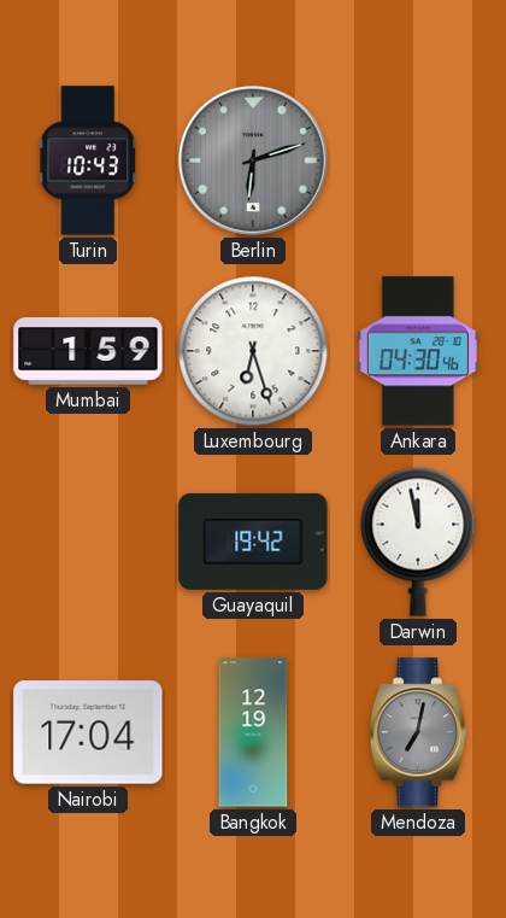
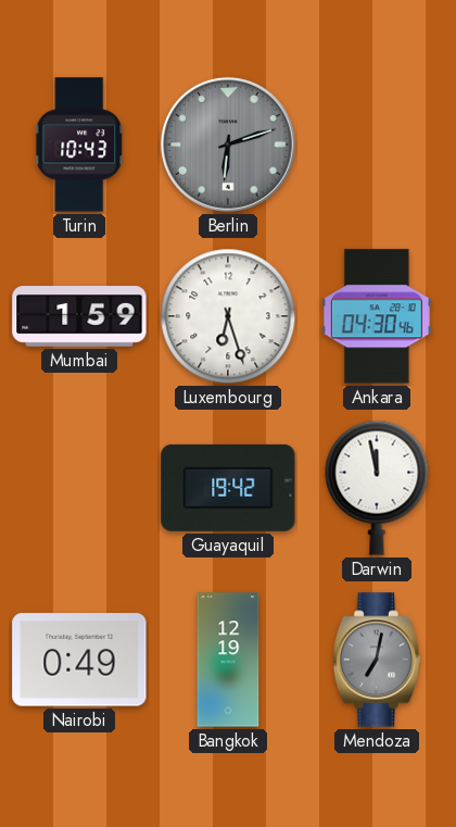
Nairobi: 17:04 -> 0:49
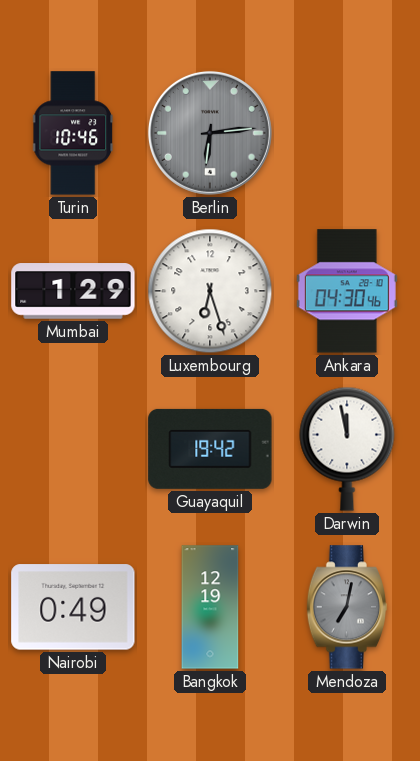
Turin: 10:43 -> 10:46
Berlin: 6:12 -> 6:14
Mumbai: 1:59 -> 1:29
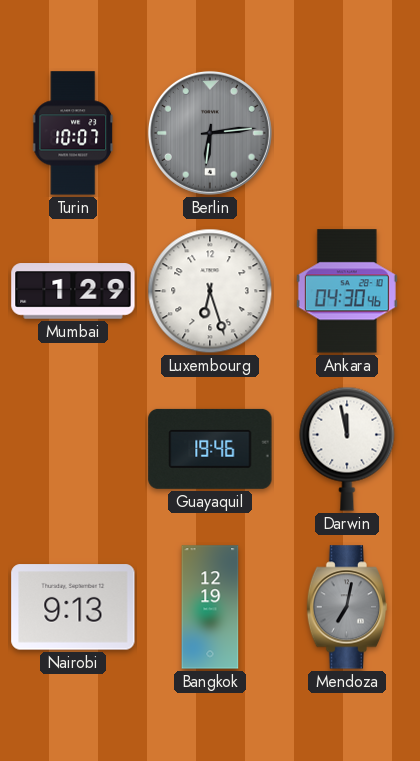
Turin: 10:46 -> 10:07
Guayaquil: 19:42 -> 19:46
Nairobi: 0:49 -> 9:13
